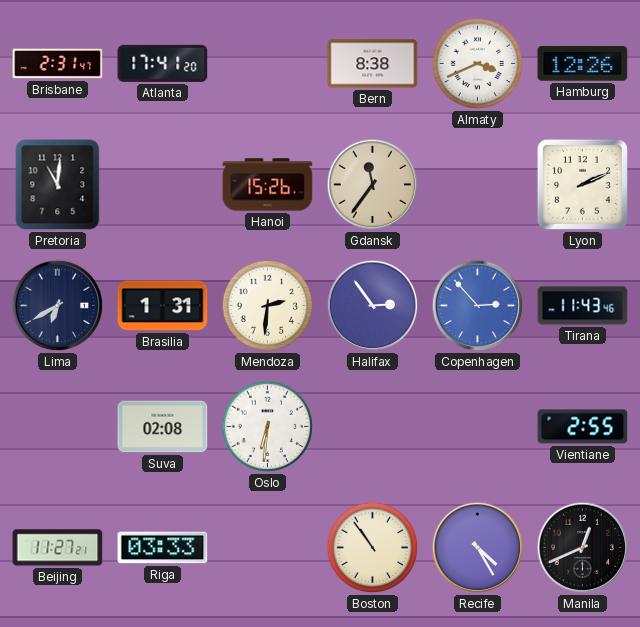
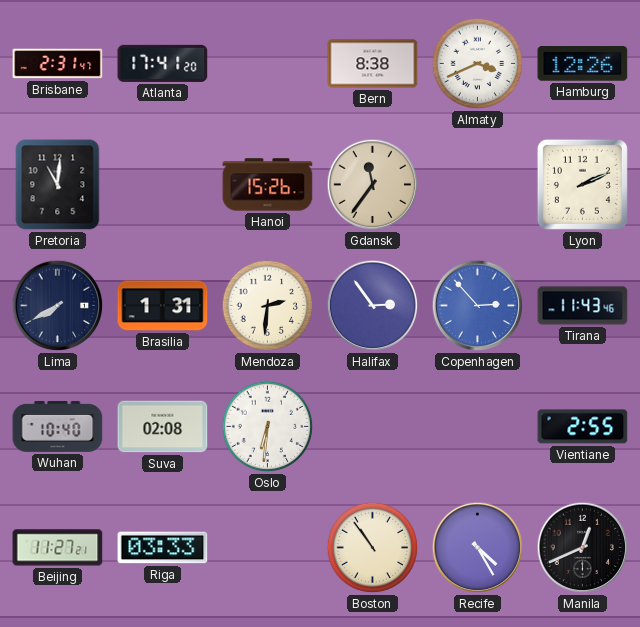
Lima: 6:40 -> 7:40
Wuhan: none -> 10:40
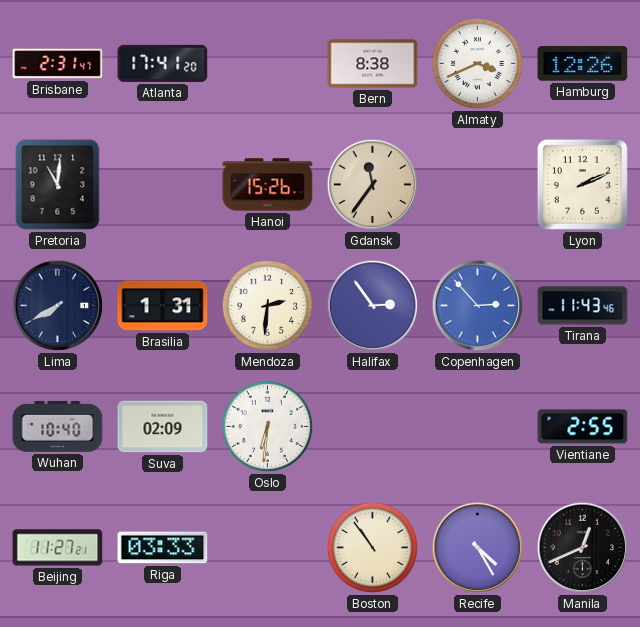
Suva: 02:08 -> 02:09
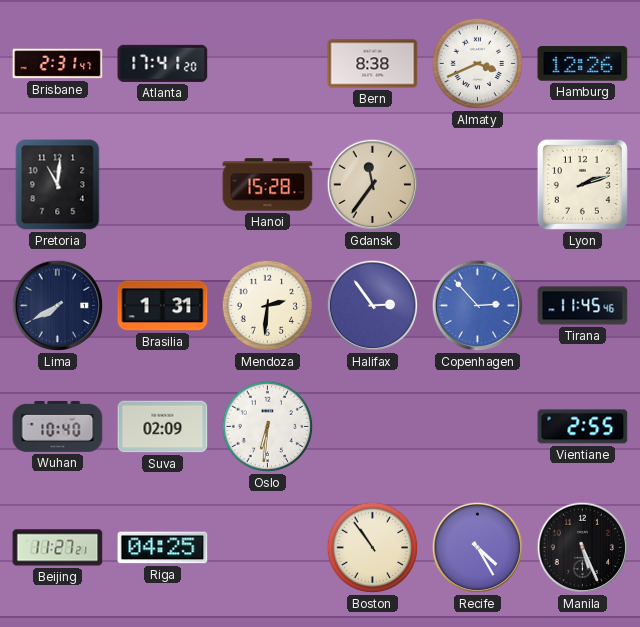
Hanoi: 15:26 -> 15:28
Lyon: 2:11 -> 2:12
Tirana: 11:43 -> 11:45
Riga: 03:33 -> 04:25
Manila: 12:41 -> 5:26
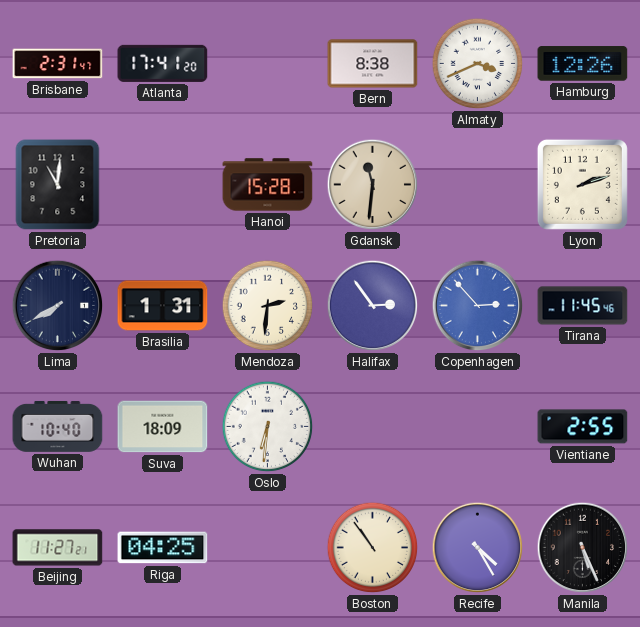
Gdansk: 11:36 -> 11:31
Suva: 02:09 -> 18:09
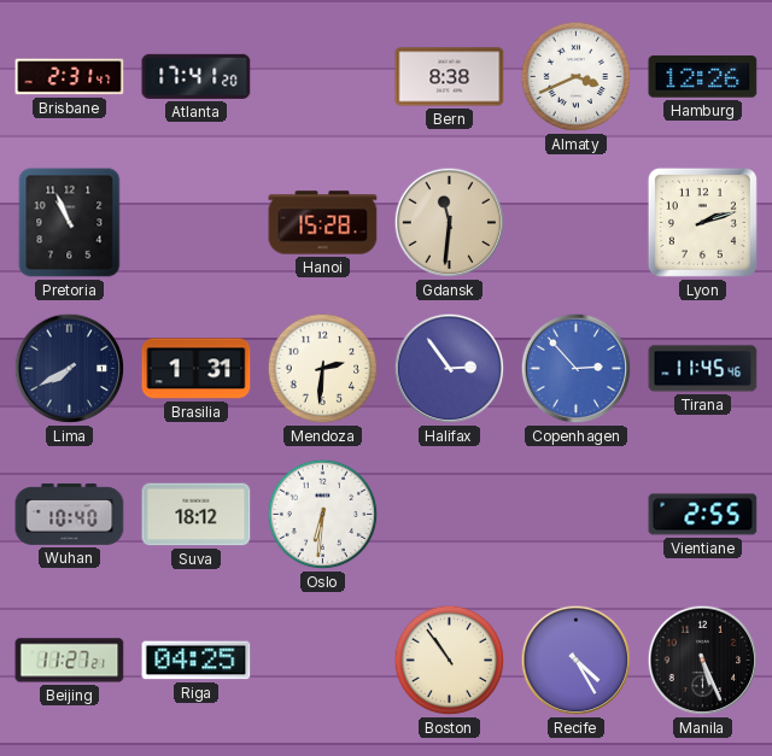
Pretoria: 11:01 -> 10:56
Suva: 18:09 -> 18:12
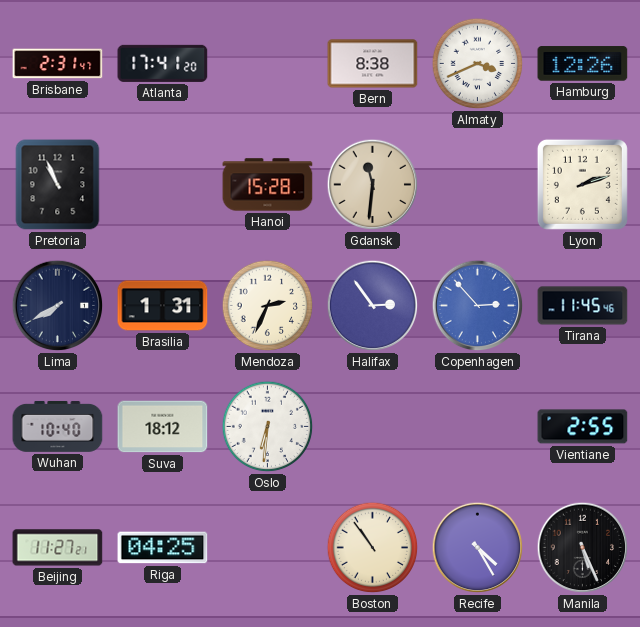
Mendoza: 2:31 -> 2:34
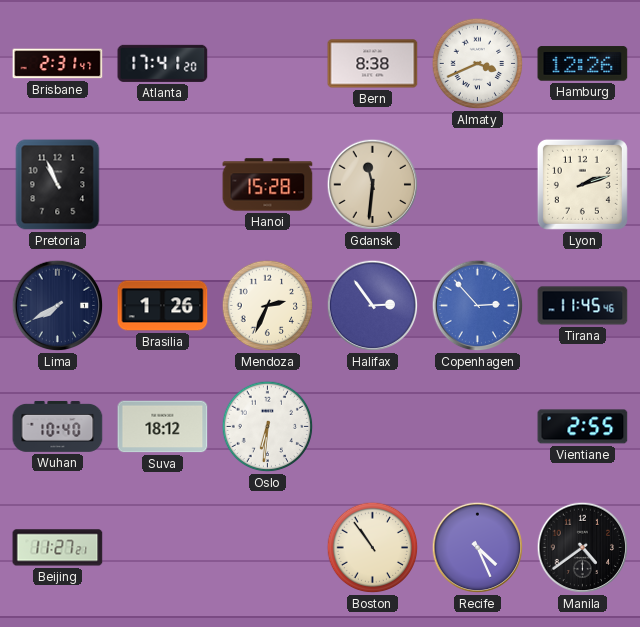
Brasilia: 1:31 -> 1:26
Riga: 04:25 -> none
Recife: 4:25 -> 4:26
Manila: 5:26 -> 4:39
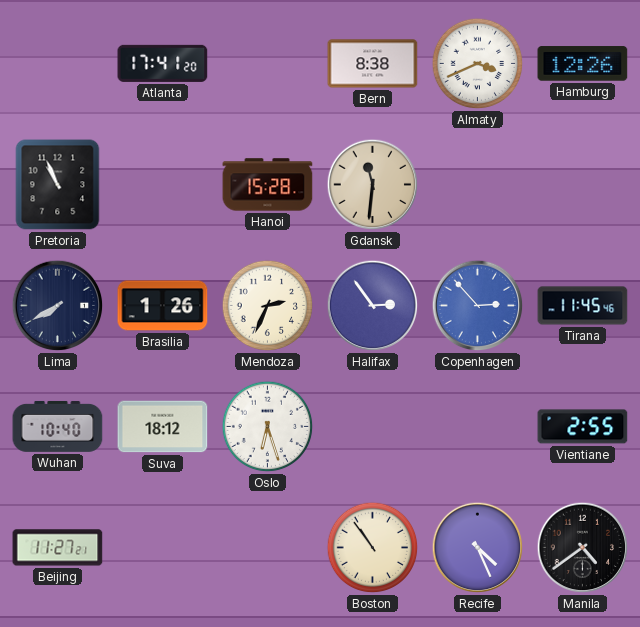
Brisbane: 2:31 -> none
Lyon: 2:12 -> none
Oslo: 6:31 -> 6:27
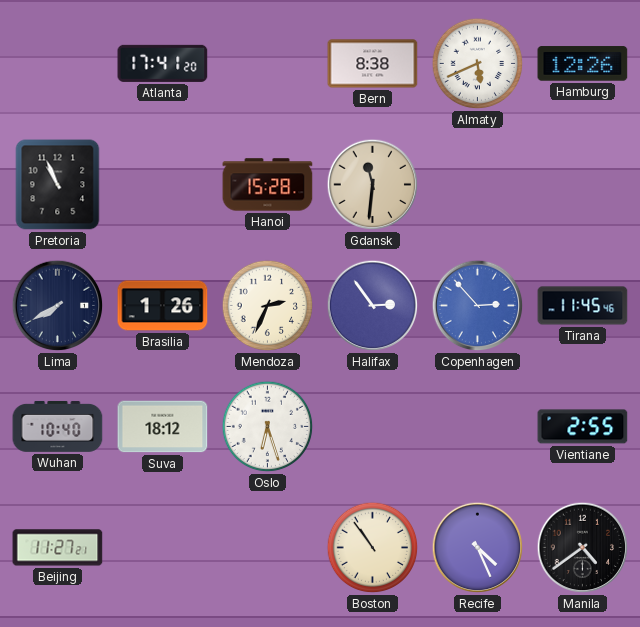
Almaty: 3:41 -> 5:41
